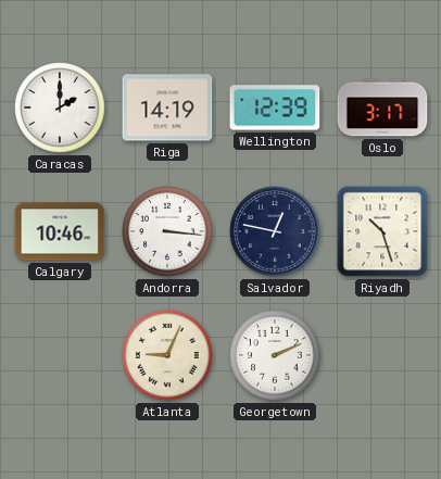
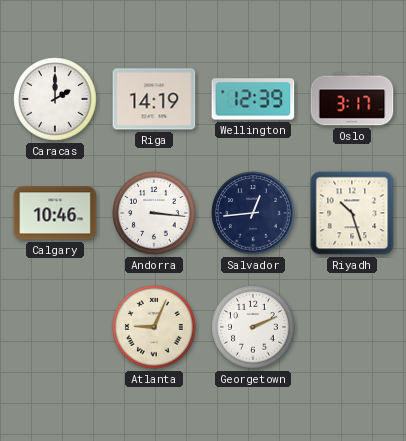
Salvador: 12:47 -> 12:44
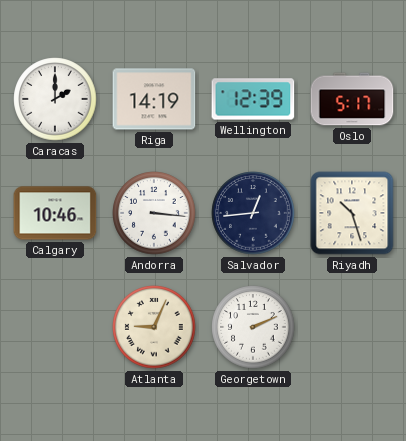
Oslo: 3:17 -> 5:17
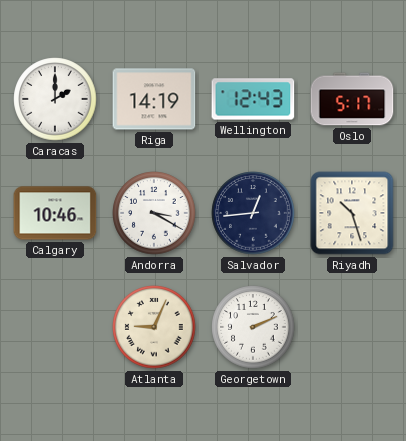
Wellington: 12:39 -> 12:43
Andorra: 3:16 -> 3:20
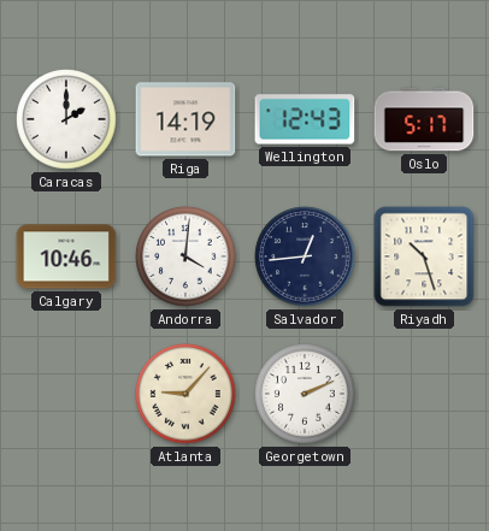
Andorra: 3:20 -> 4:01
Atlanta: 9:04 -> 9:07
